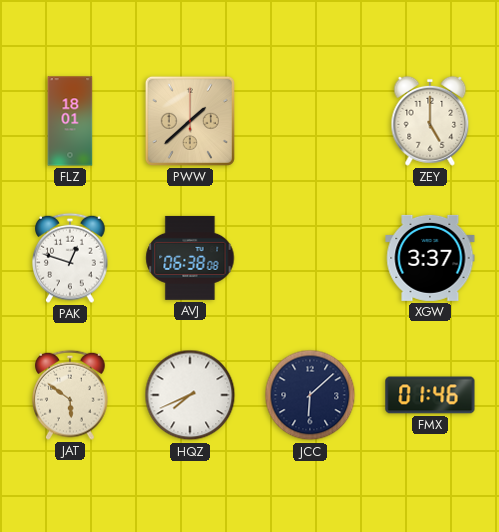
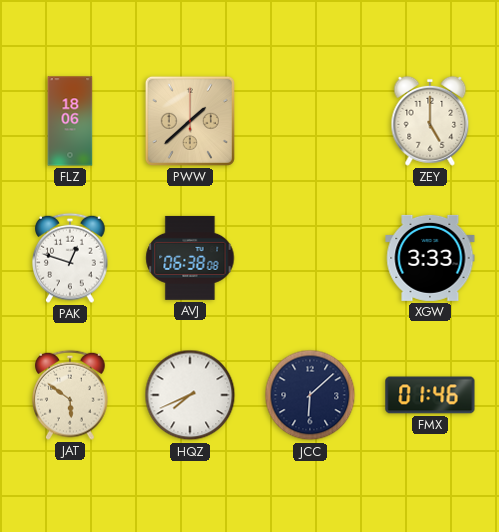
FLZ: 18:01 -> 18:06
XGW: 3:37 -> 3:33
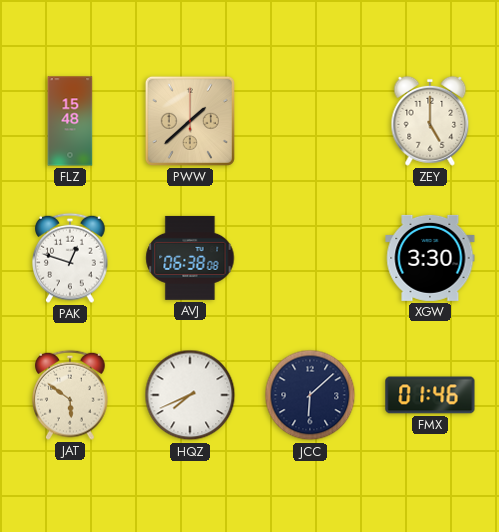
FLZ: 18:06 -> 15:48
XGW: 3:33 -> 3:30
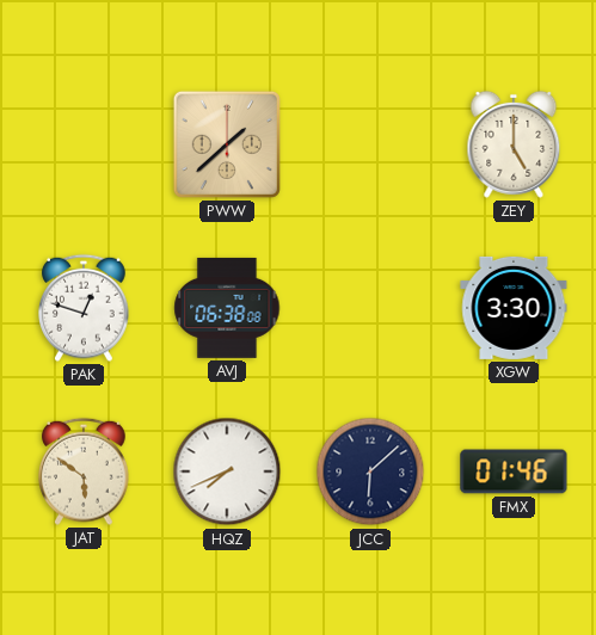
FLZ: 15:48 -> none
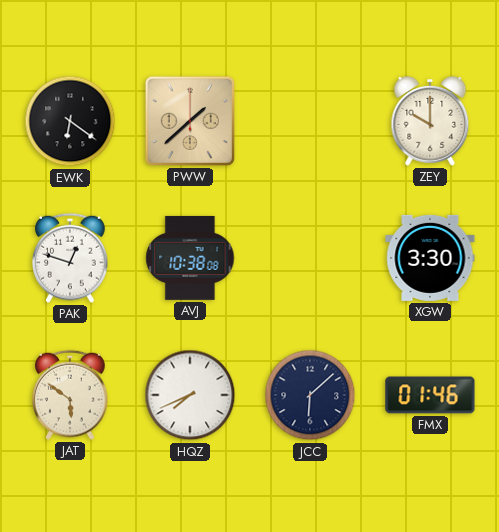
EWK: none -> 6:21
ZEY: 5:00 -> 10:00
AVJ: 06:38 -> 10:38
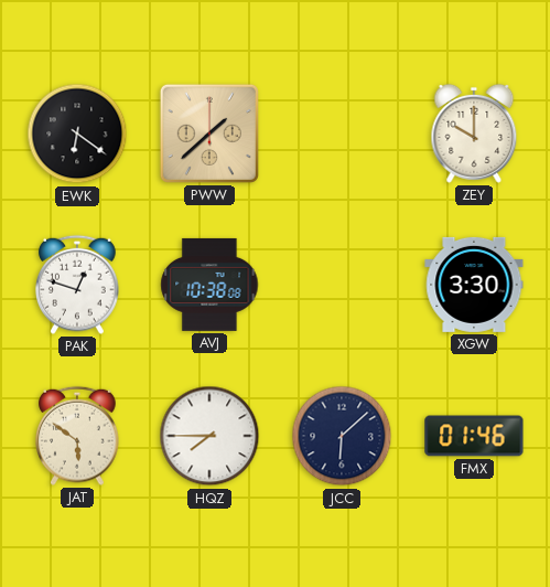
HQZ: 7:41 -> 7:45
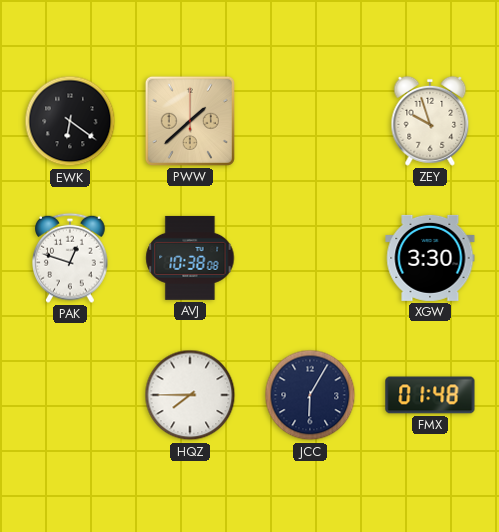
ZEY: 10:00 -> 9:57
JAT: 5:51 -> none
JCC: 6:08 -> 6:05
FMX: 01:46 -> 01:48
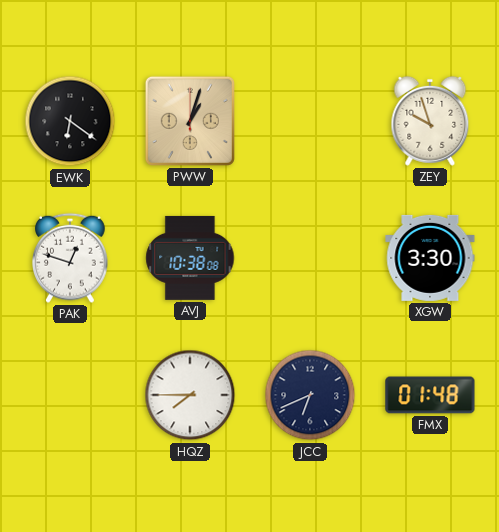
PWW: 1:38 -> 1:03
JCC: 6:05 -> 6:41
